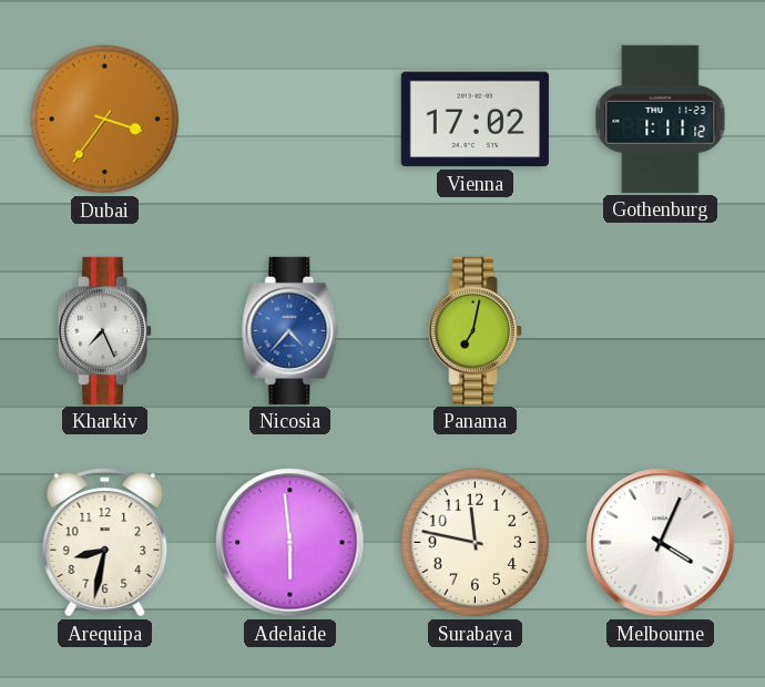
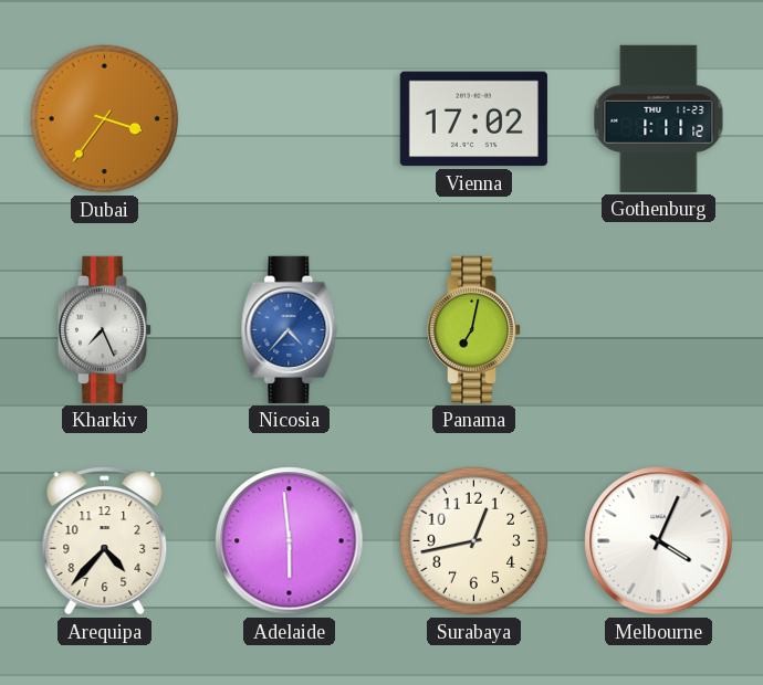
Arequipa: 8:32 -> 4:37
Surabaya: 11:47 -> 12:43
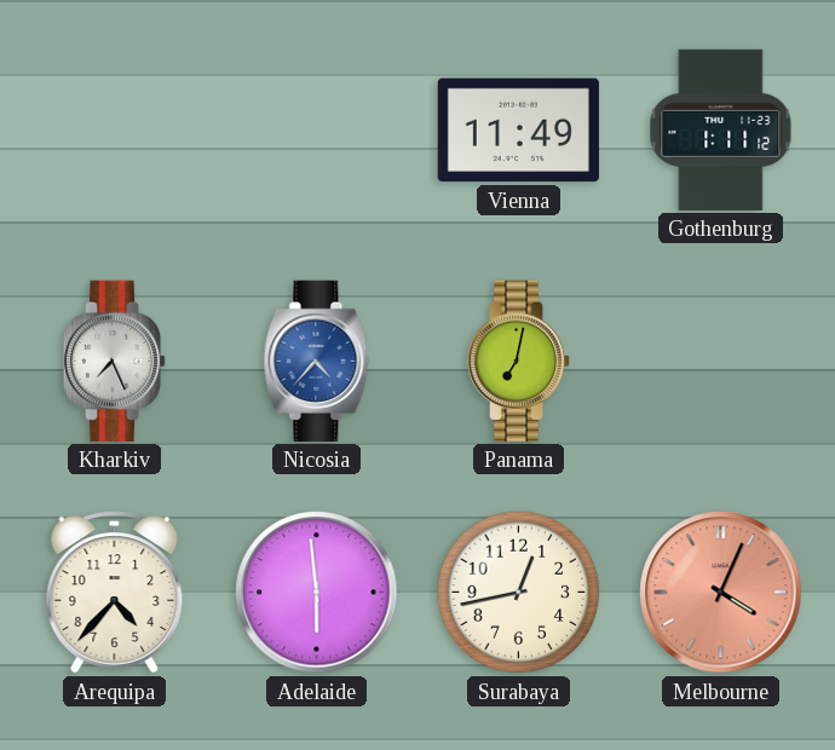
Dubai: 3:36 -> none
Vienna: 17:02 -> 11:49
Melbourne dial: white -> salmon
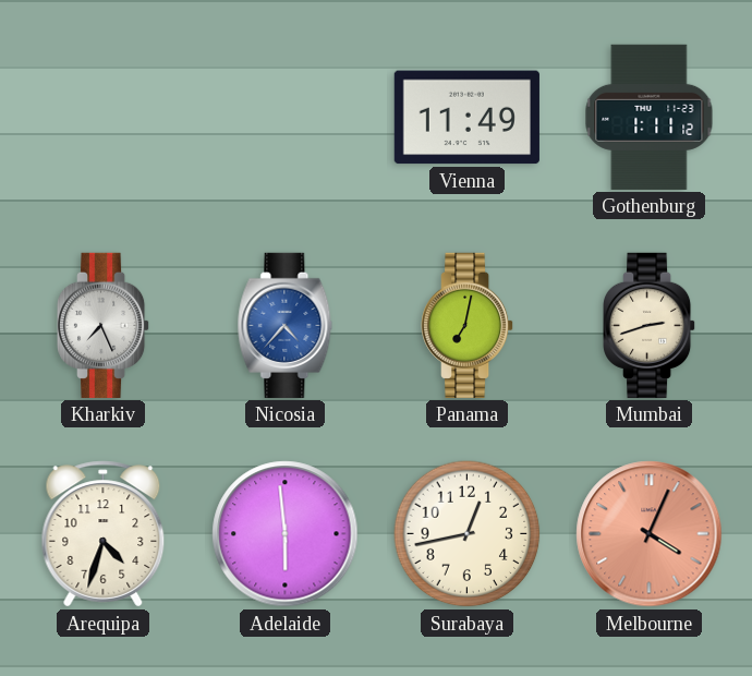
Mumbai: none -> 2:42
Arequipa: 4:37 -> 4:33
